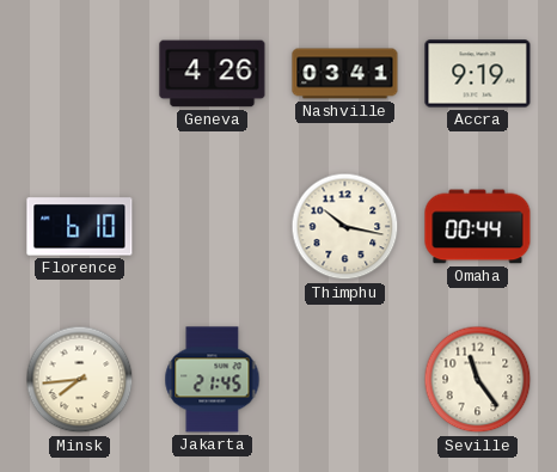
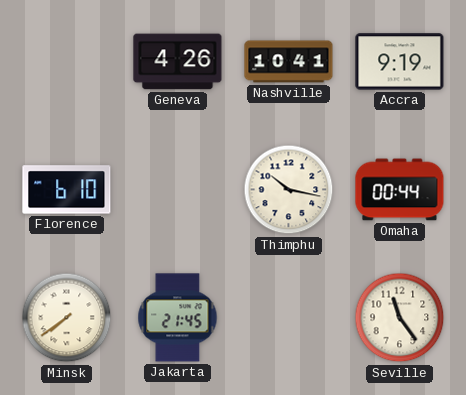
Nashville: 03:41 -> 10:41
Minsk: 7:44 -> 7:39
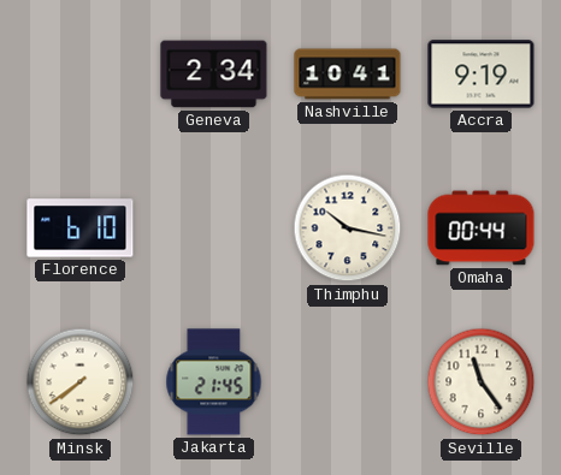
Geneva: 4:26 -> 2:34
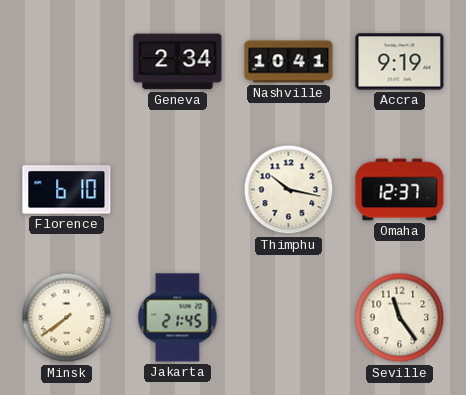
Omaha: 00:44 -> 12:37
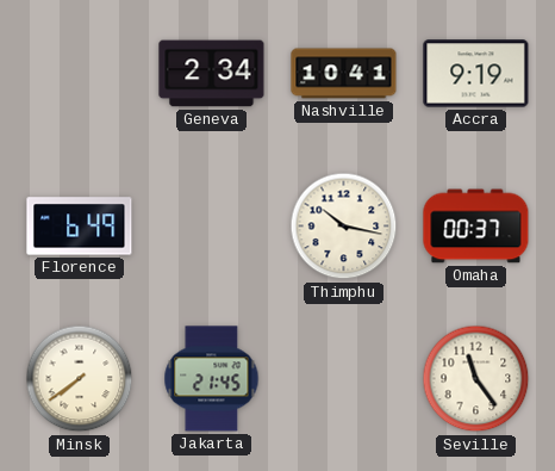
Florence: 6:10 -> 6:49
Omaha: 12:37 -> 00:37
